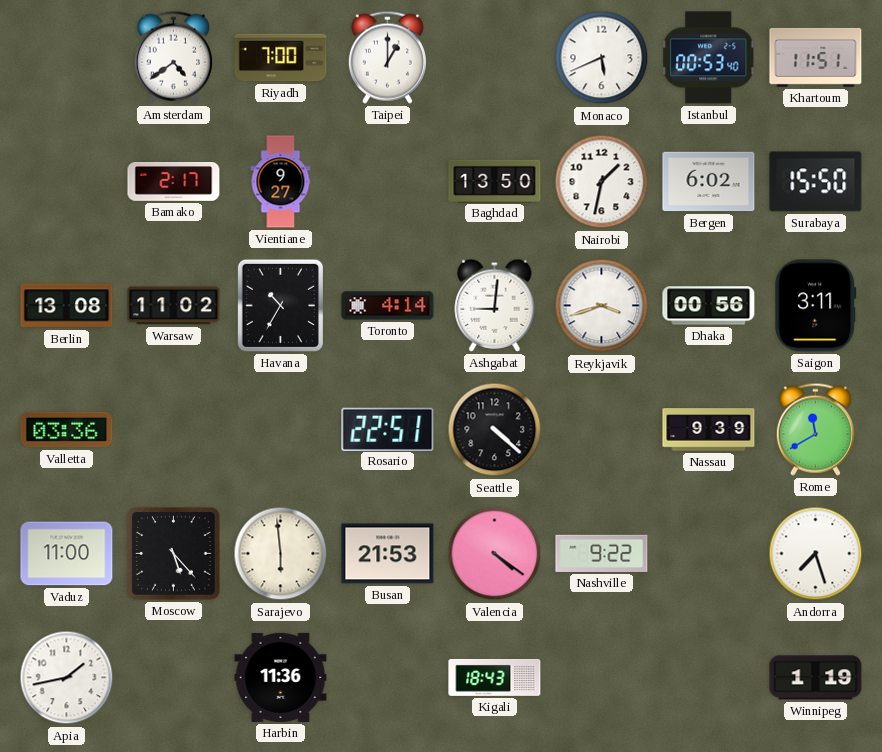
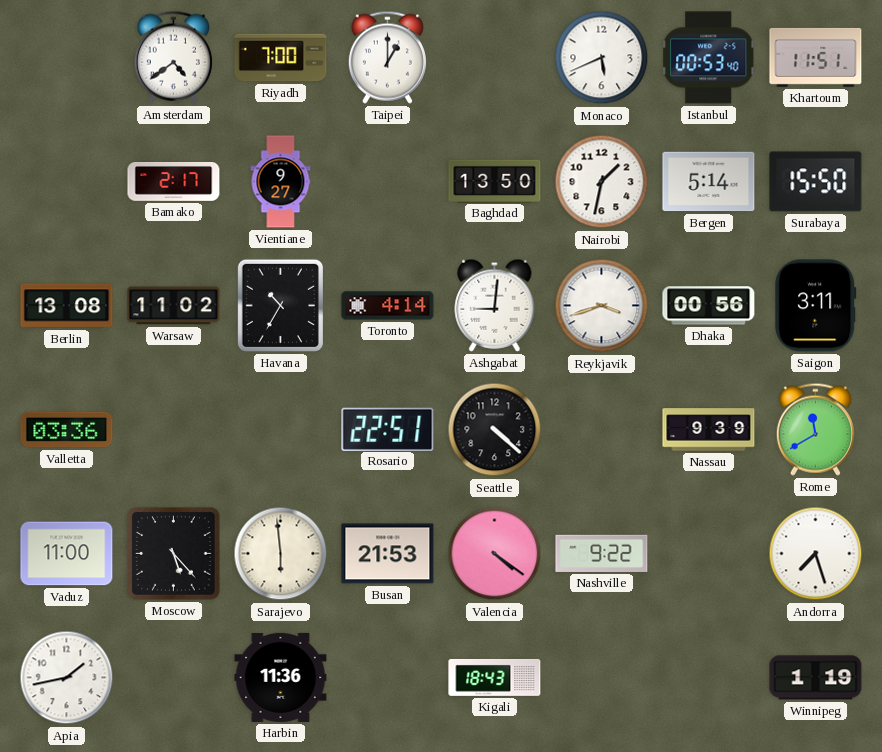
Bergen: 6:02 -> 5:14
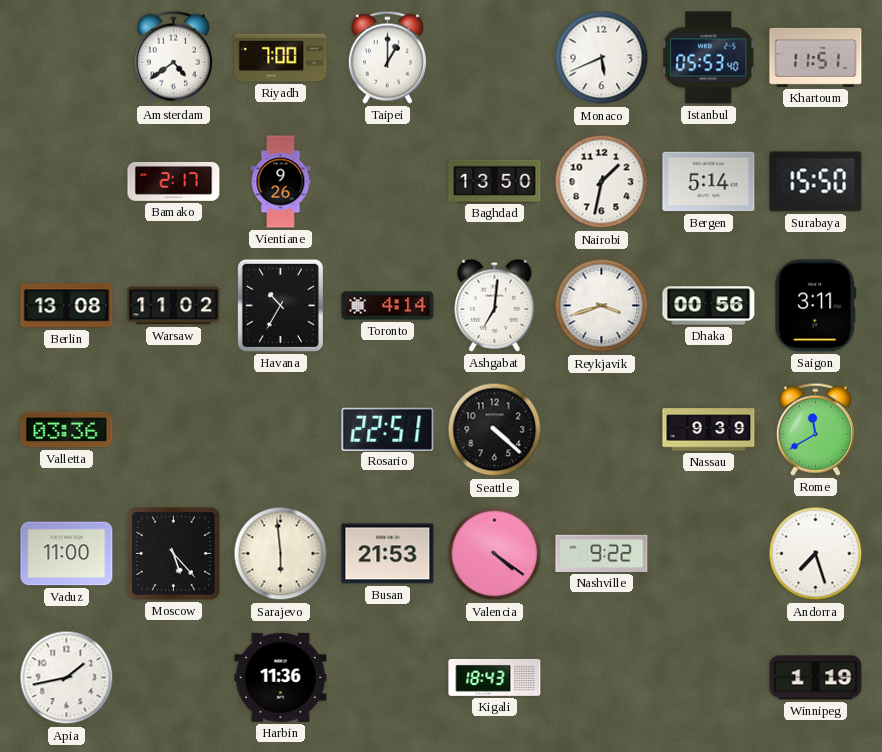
Istanbul: 00:53 -> 05:53
Vientiane: 9:27 -> 9:26
Ashgabat: 9:01 -> 7:01
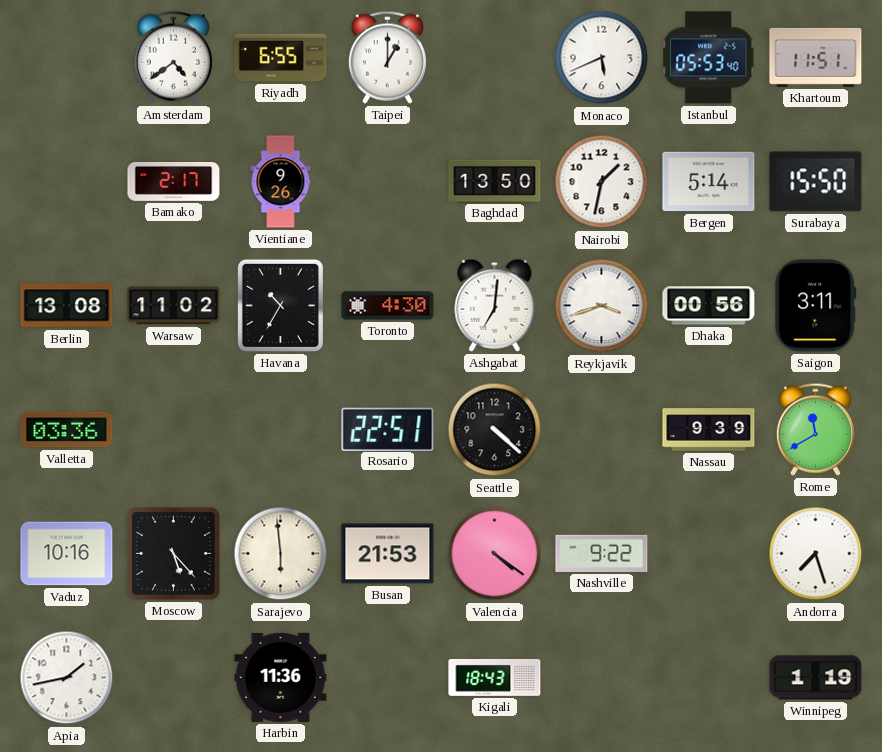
Riyadh: 7:00 -> 6:55
Toronto: 4:14 -> 4:30
Vaduz: 11:00 -> 10:16
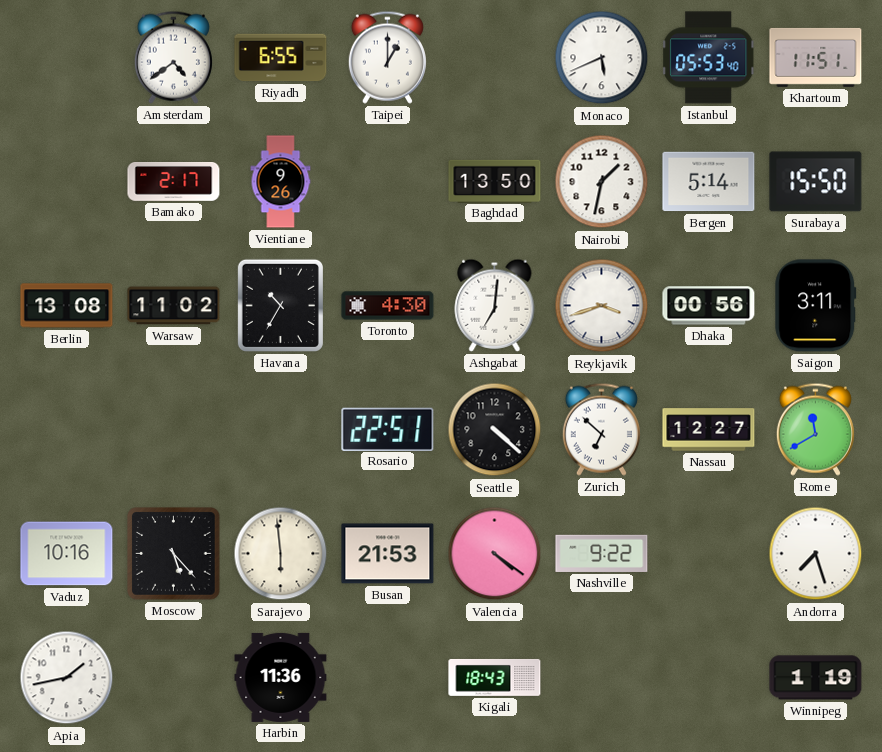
Valletta: 03:36 -> none
Zurich: none -> 6:52
Nassau: 9:39 -> 12:27
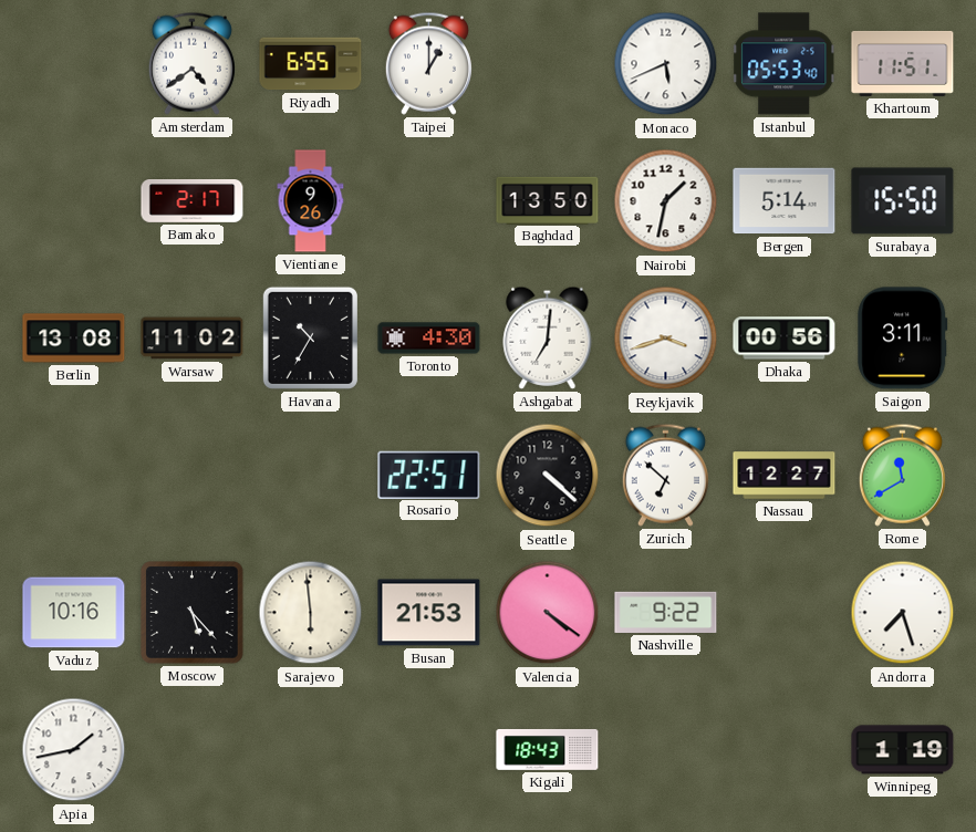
Harbin: 11:36 -> none
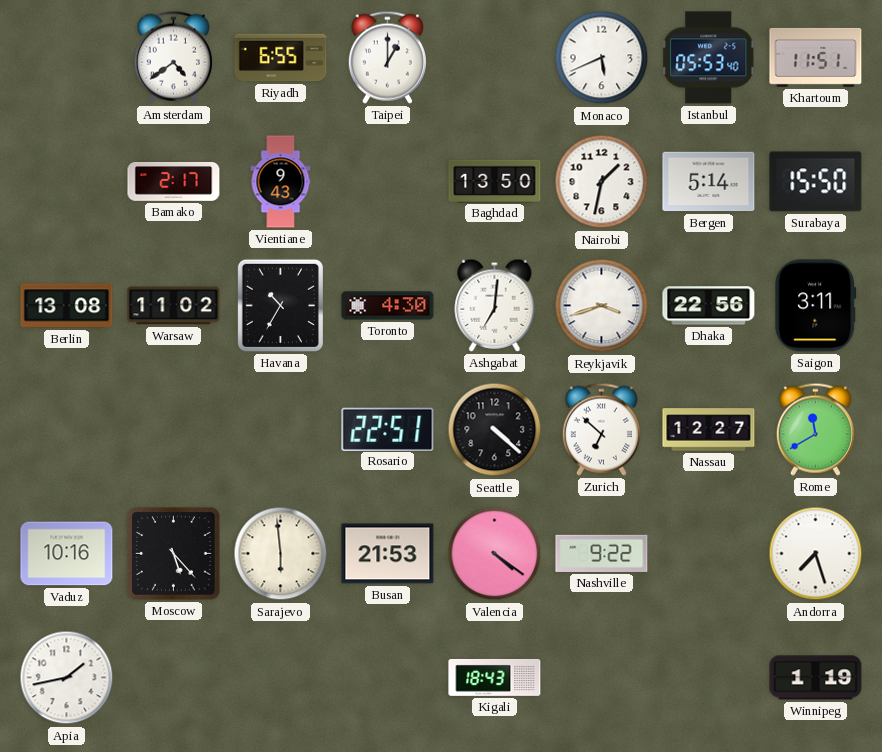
Vientiane: 9:26 -> 9:43
Dhaka: 00:56 -> 22:56
